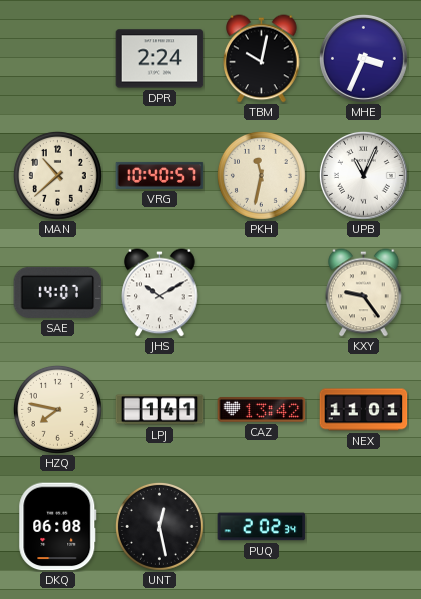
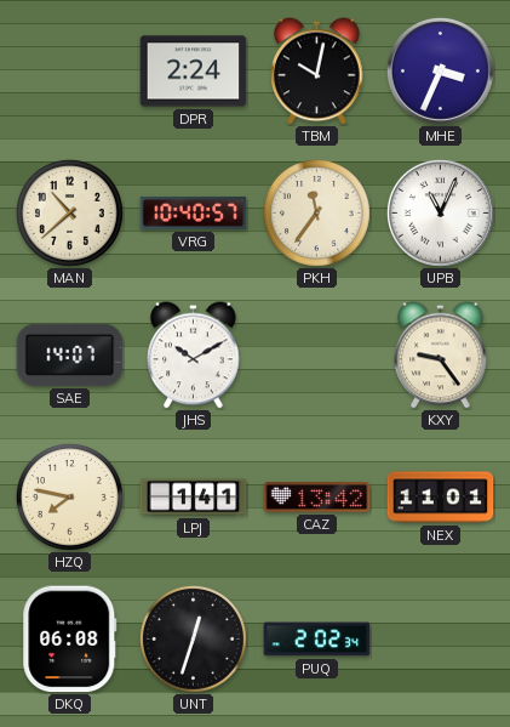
PKH: 11:32 -> 11:36
UNT: 12:28 -> 12:33
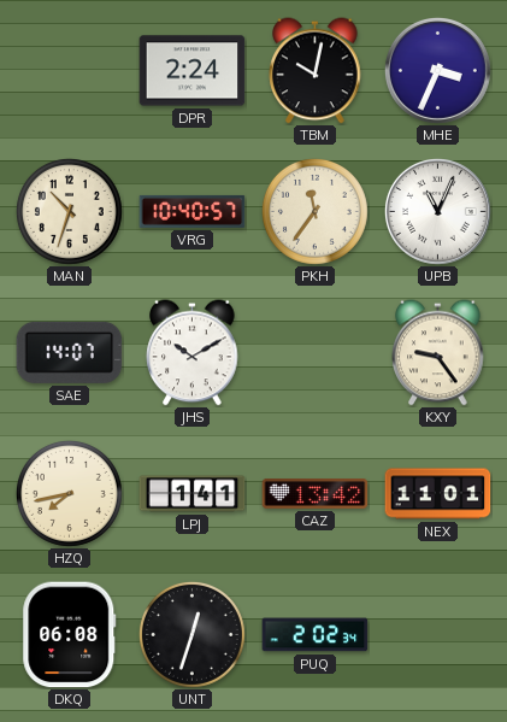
MAN: 10:38 -> 10:33
HZQ: 7:47 -> 7:43
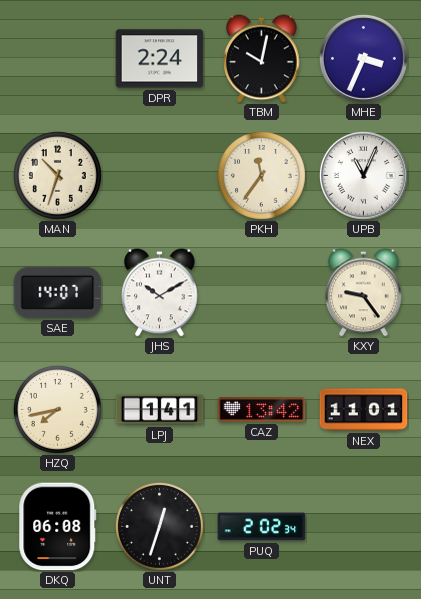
VRG: 10:40 -> none
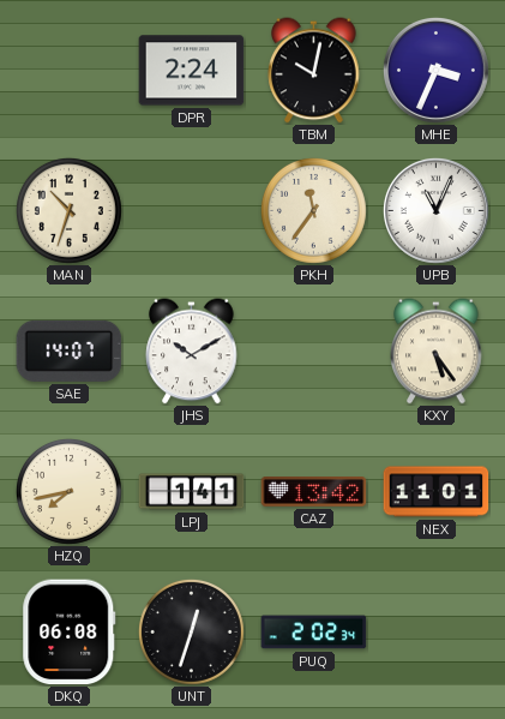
KXY: 9:24 -> 5:24
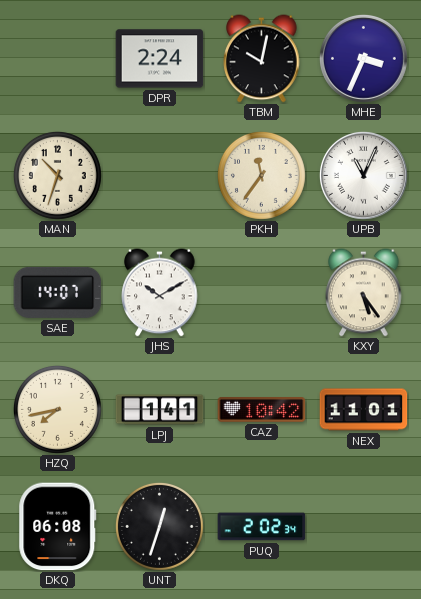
CAZ: 13:42 -> 10:42
